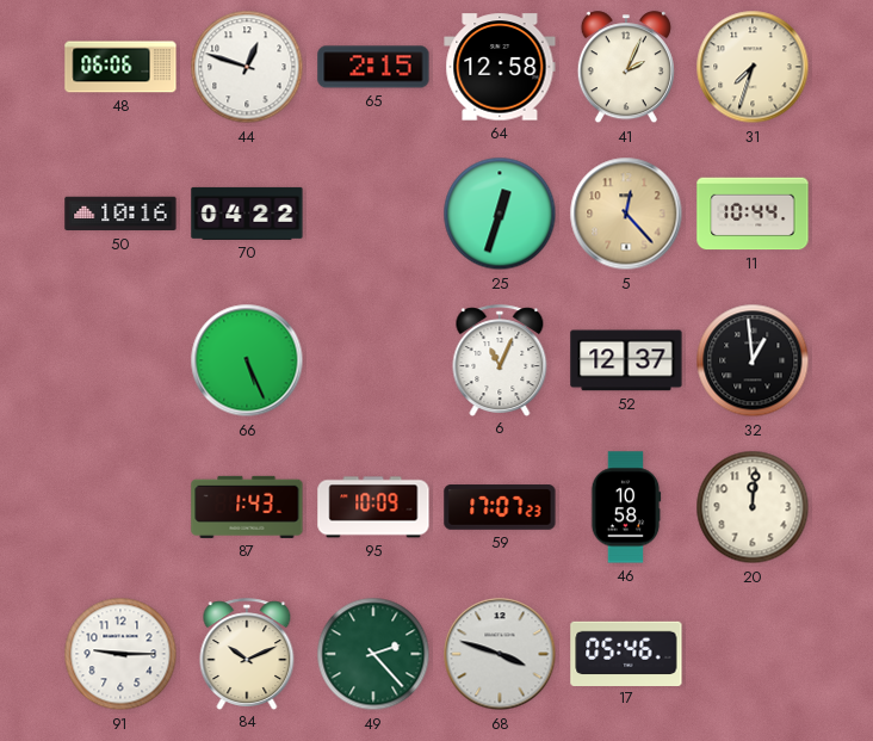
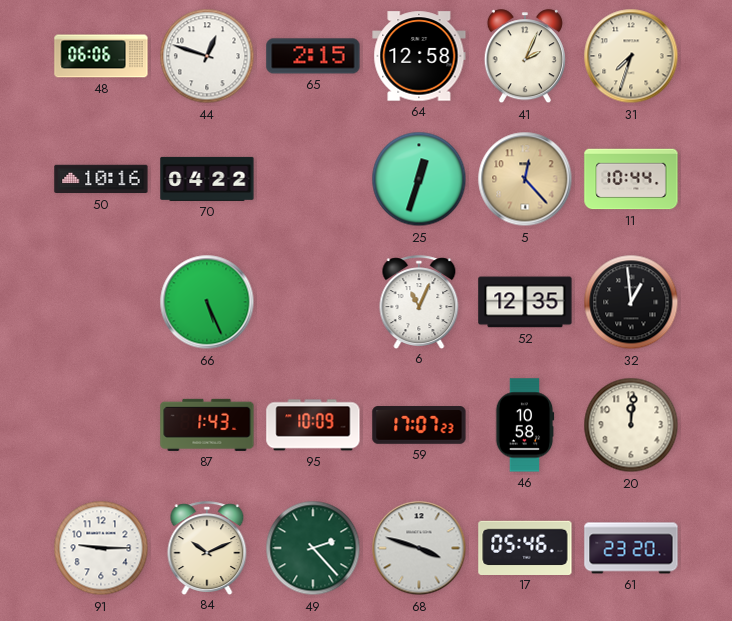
52: 12:37 -> 12:35
61: none -> 23:20
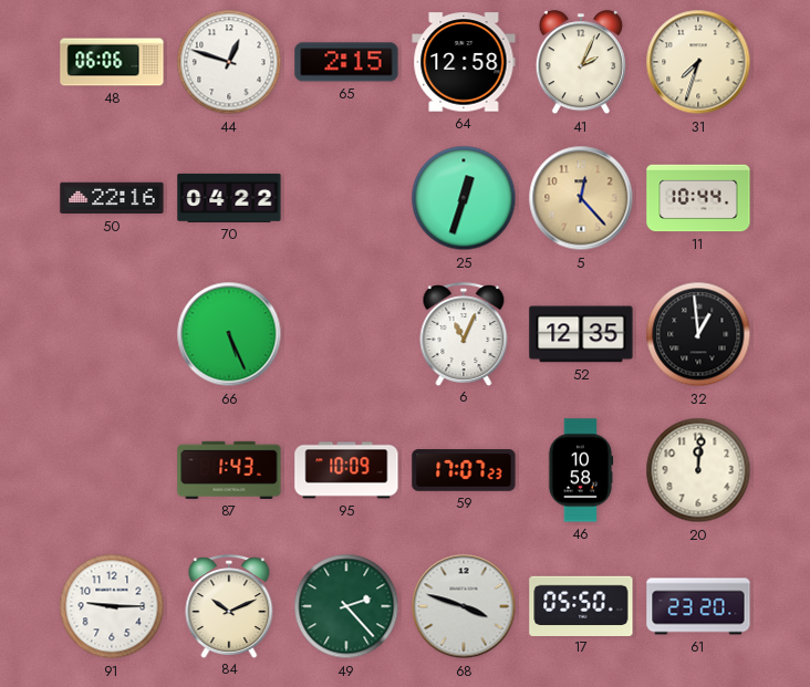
50: 10:16 -> 22:16
17: 05:46 -> 05:50
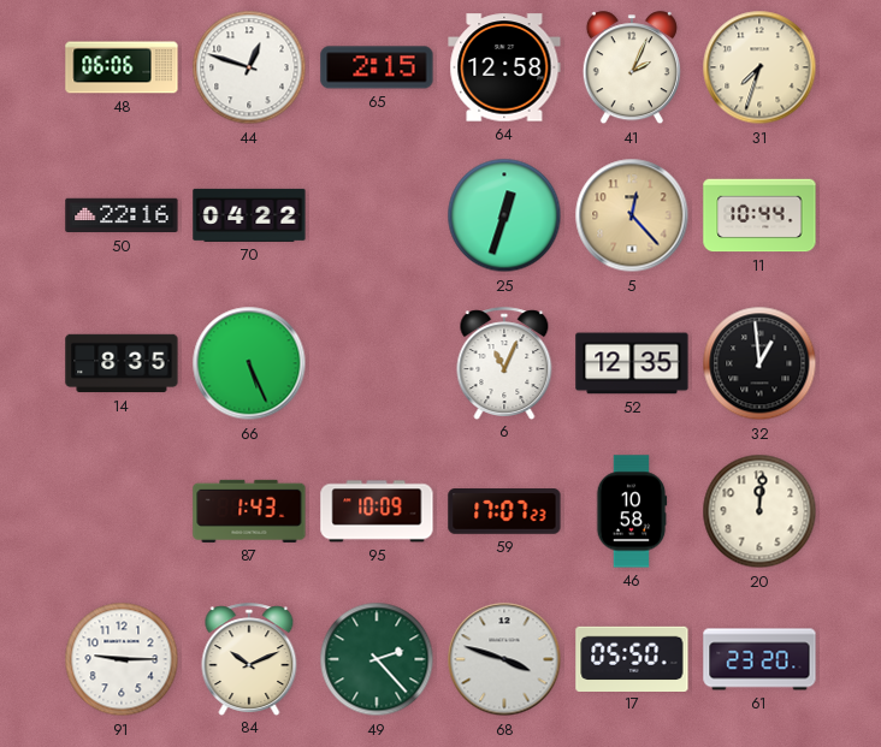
14: none -> 8:35
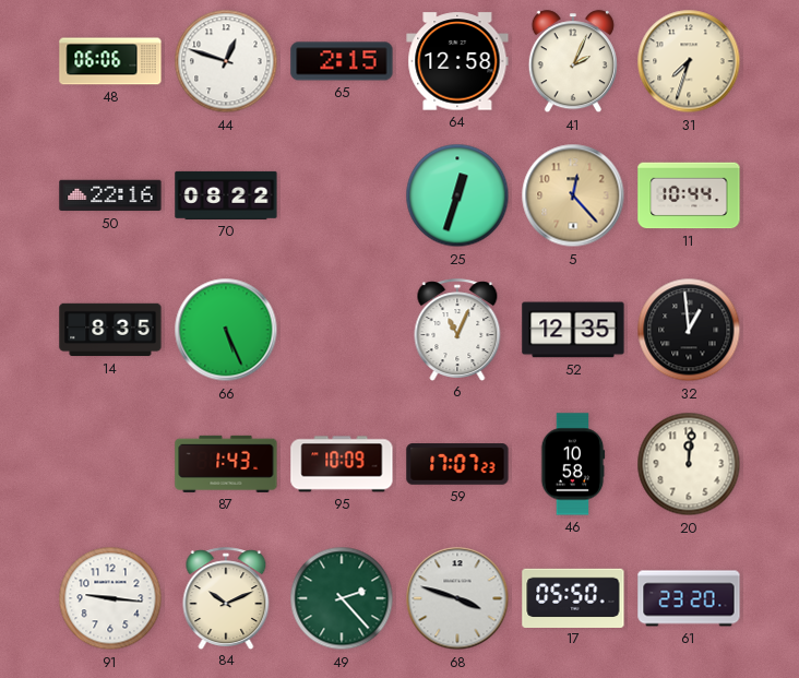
70: 04:22 -> 08:22
91: 9:15 -> 9:16
